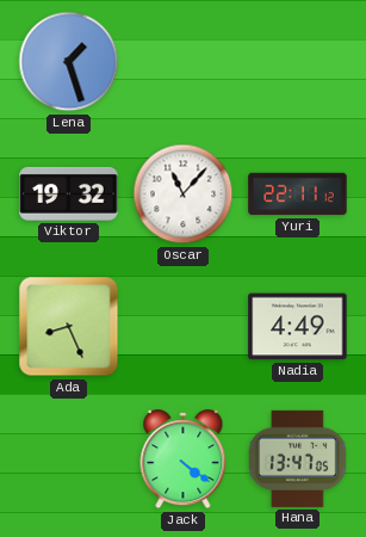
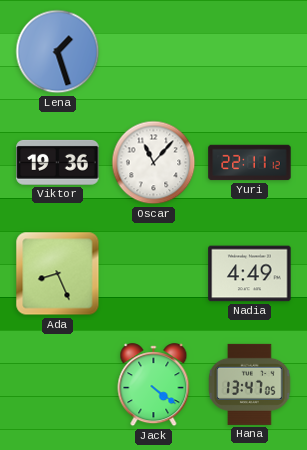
Viktor: 19:32 -> 19:36
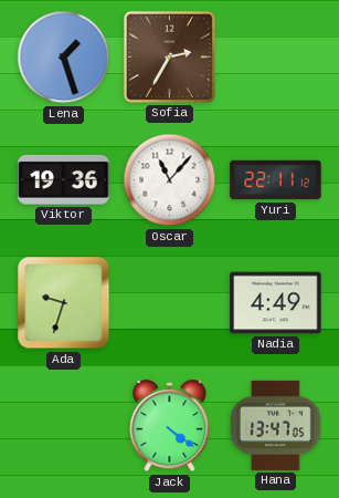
Sofia: none -> 2:35
Ada: 8:26 -> 9:33
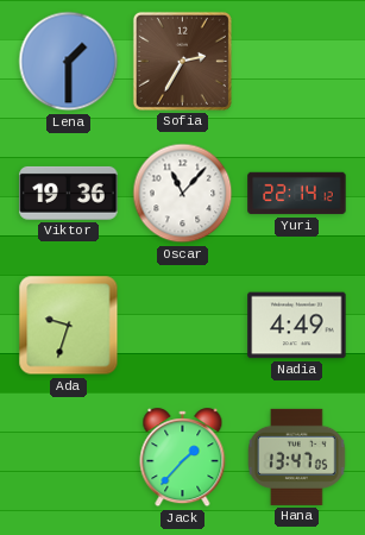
Lena: 1:27 -> 1:30
Yuri: 22:11 -> 22:14
Jack: 4:21 -> 1:37
